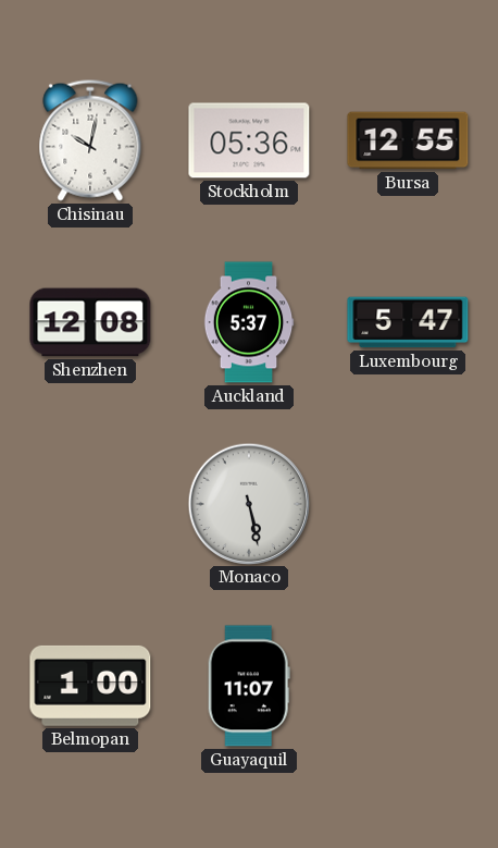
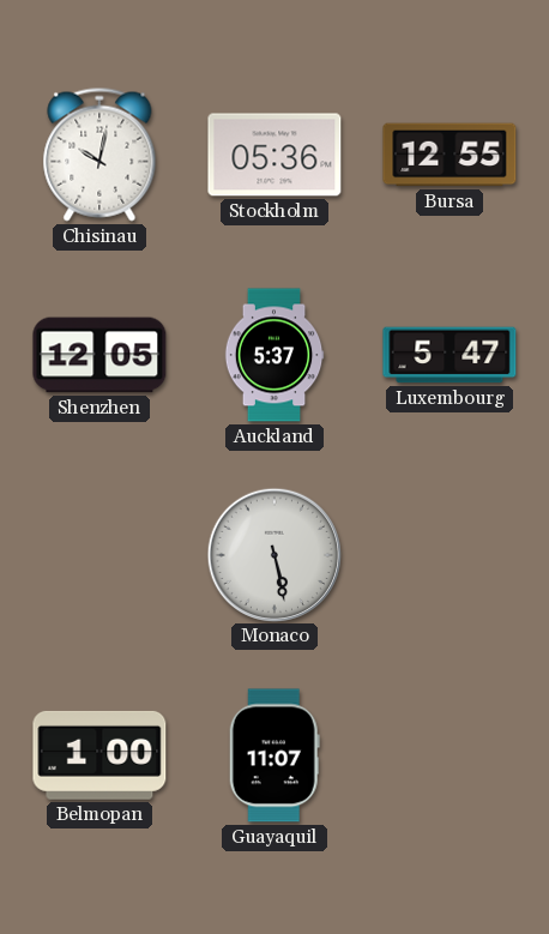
Shenzhen: 12:08 -> 12:05
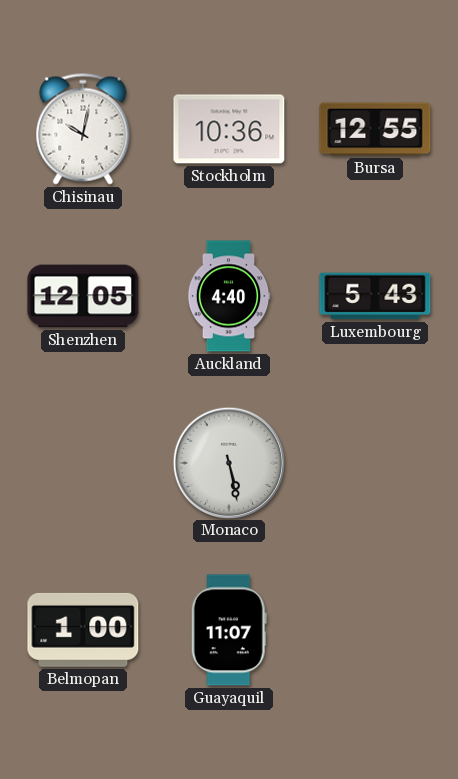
Stockholm: 05:36 -> 10:36
Auckland: 5:37 -> 4:40
Luxembourg: 5:47 -> 5:43
